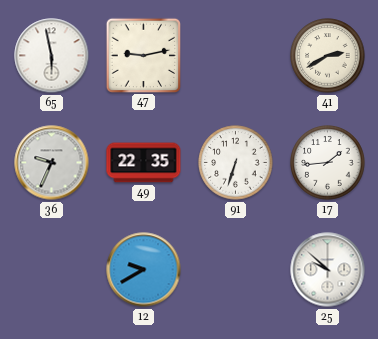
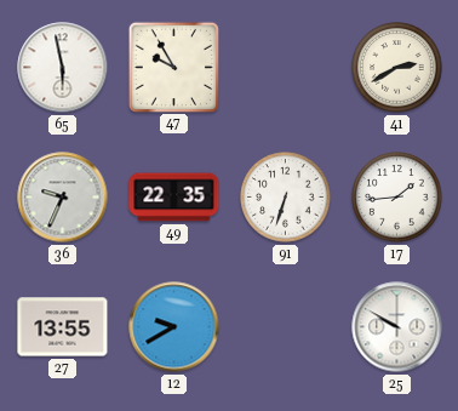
47: 9:13 -> 9:55
27: none -> 13:55
25: 9:52 -> 9:50
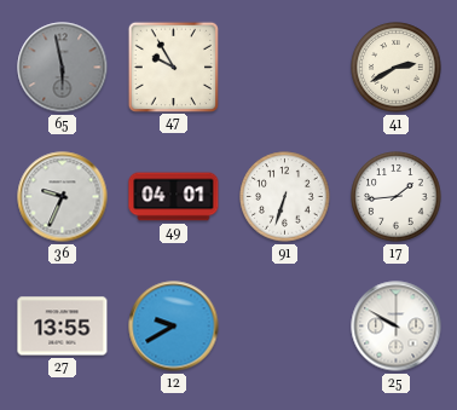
65 dial: white -> grey
49: 22:35 -> 04:01
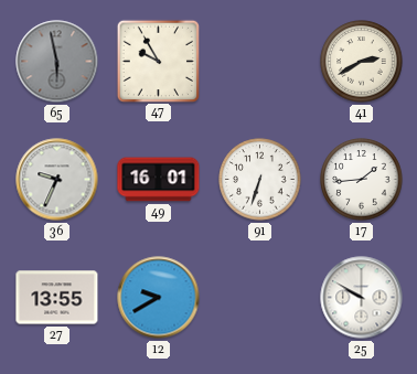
49: 04:01 -> 16:01
